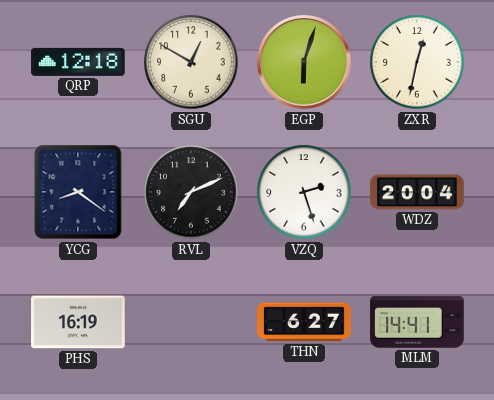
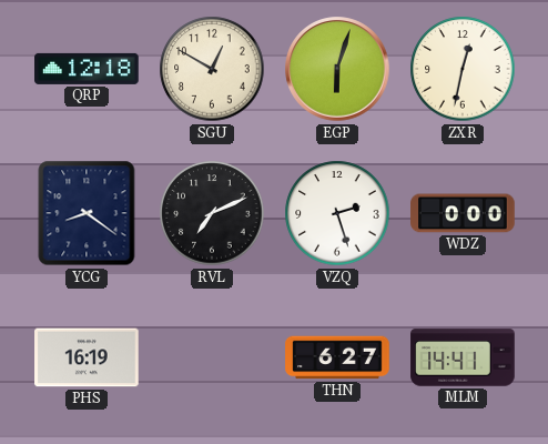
WDZ: 20:04 -> 0:00
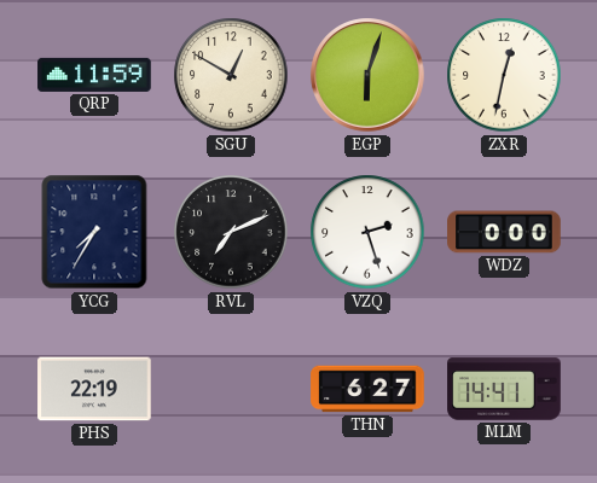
QRP: 12:18 -> 11:59
YCG: 8:21 -> 7:35
PHS: 16:19 -> 22:19
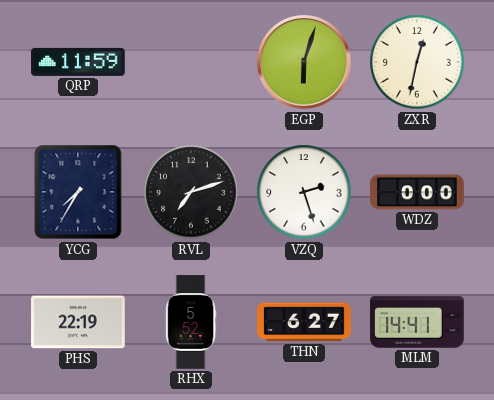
SGU: 12:50 -> none
RVL: 7:11 -> 7:12
RHX: none -> 5:52
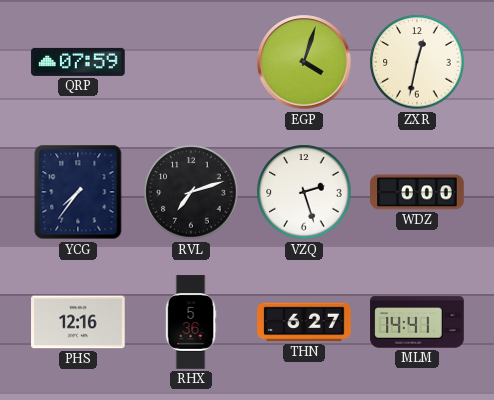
QRP: 11:59 -> 07:59
EGP: 6:03 -> 4:03
YCG: 7:35 -> 7:36
PHS: 22:19 -> 12:16
RHX: 5:52 -> 5:36
